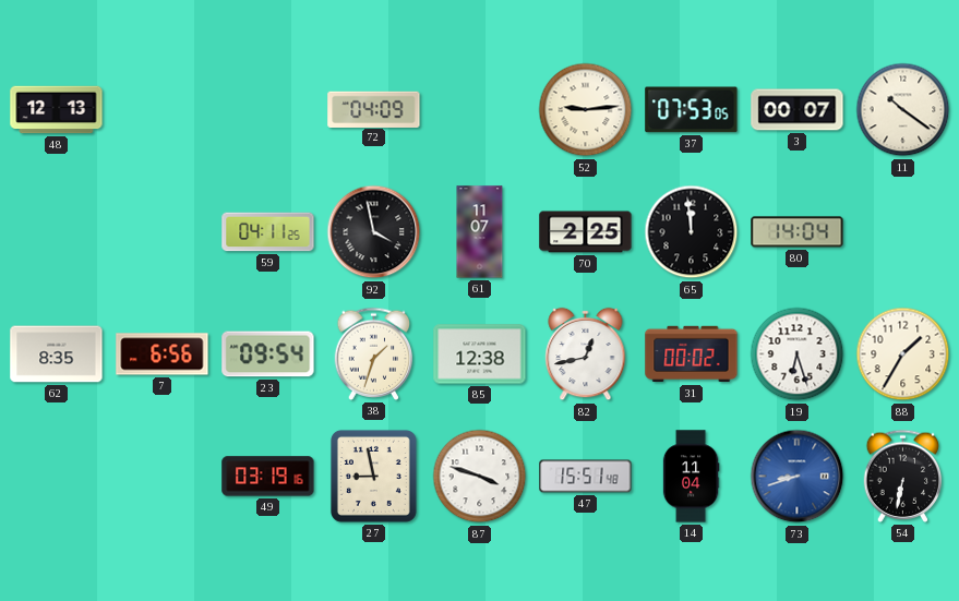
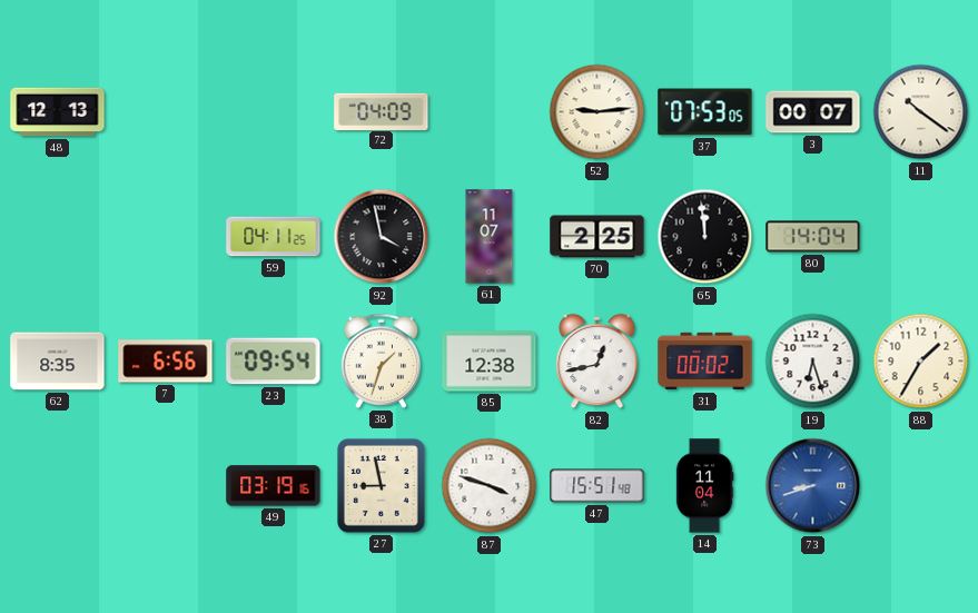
54: 6:32 -> none
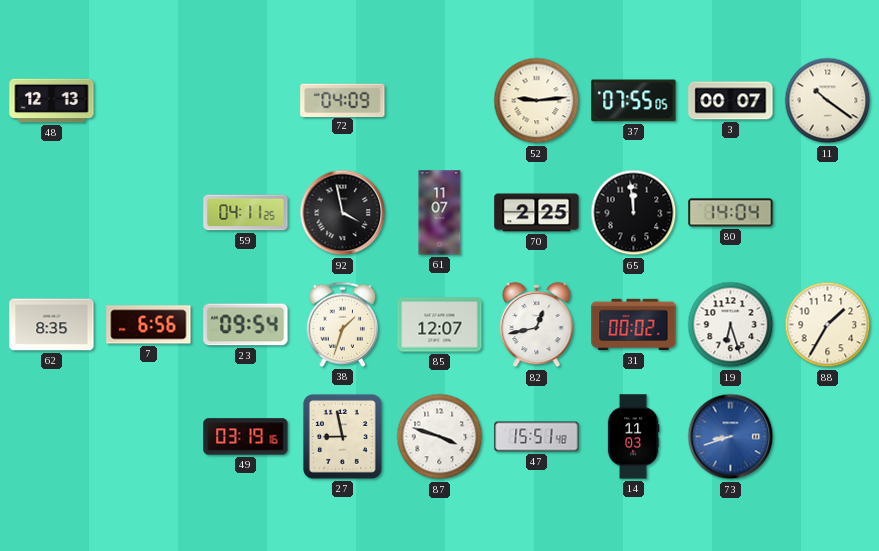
37: 07:53 -> 07:55
85: 12:38 -> 12:07
14: 11:04 -> 11:03
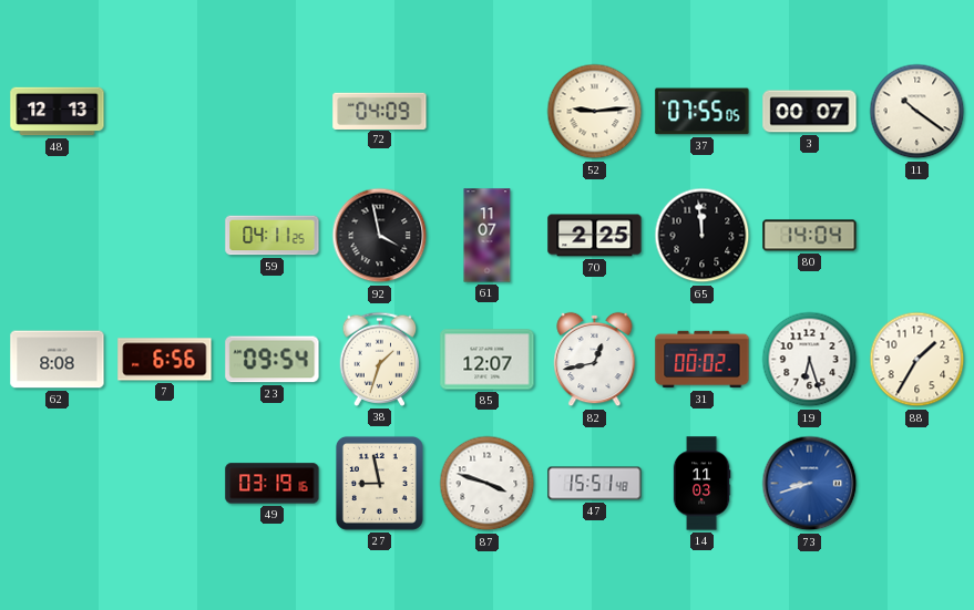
62: 8:35 -> 8:08
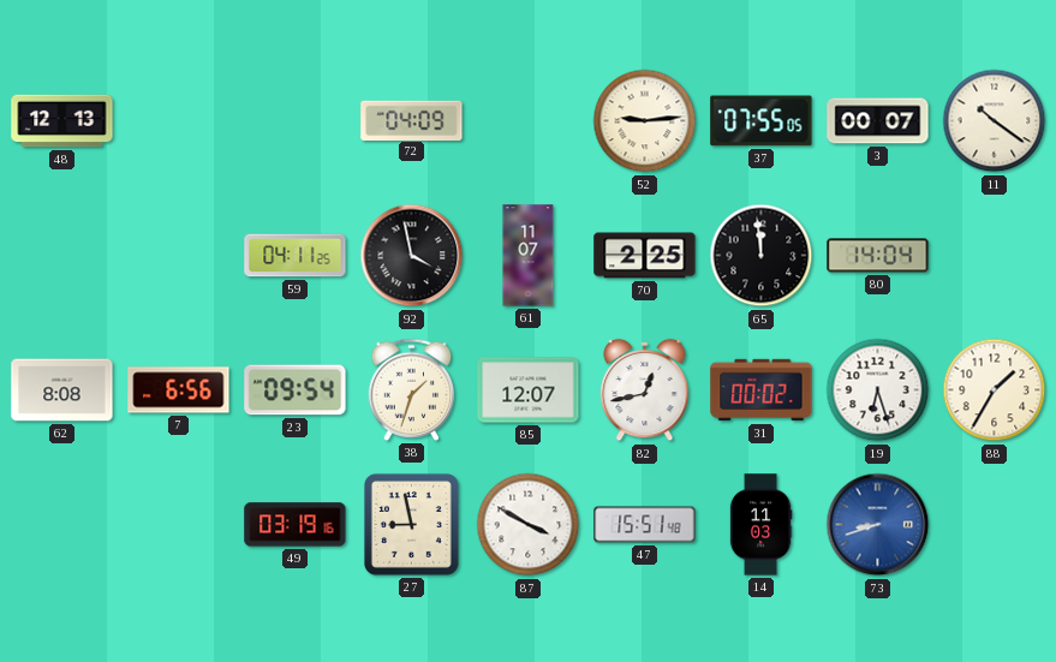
87: 3:48 -> 3:50
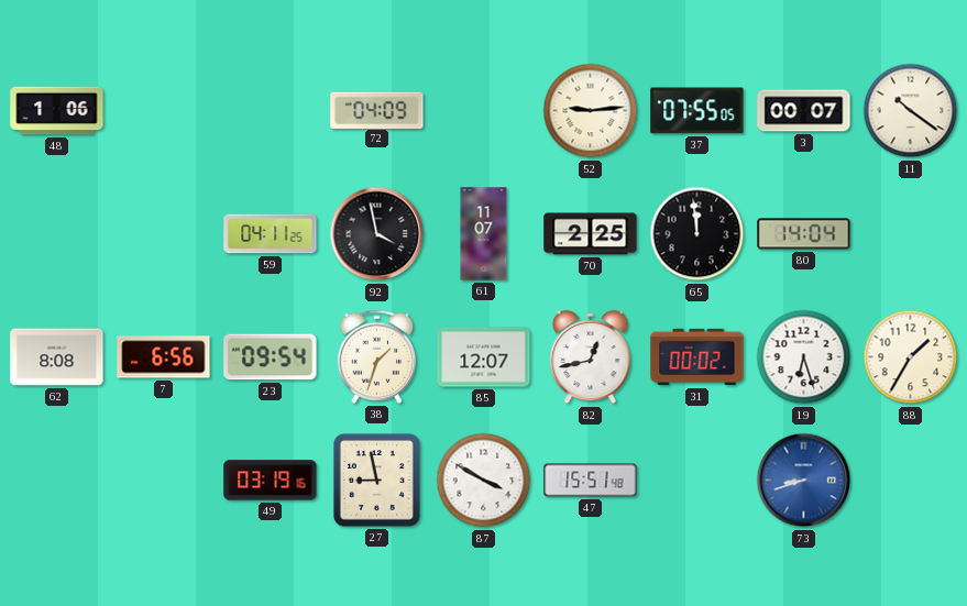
48: 12:13 -> 1:06
14: 11:03 -> none
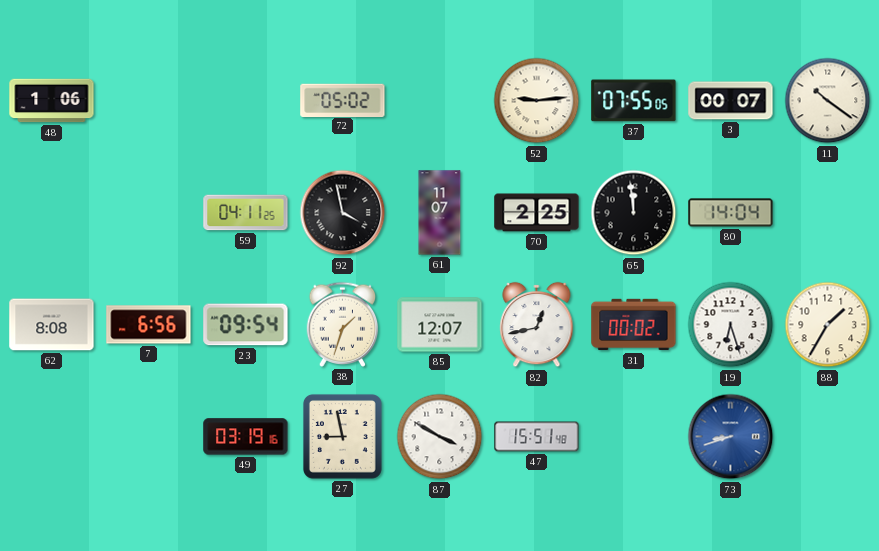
72: 04:09 -> 05:02
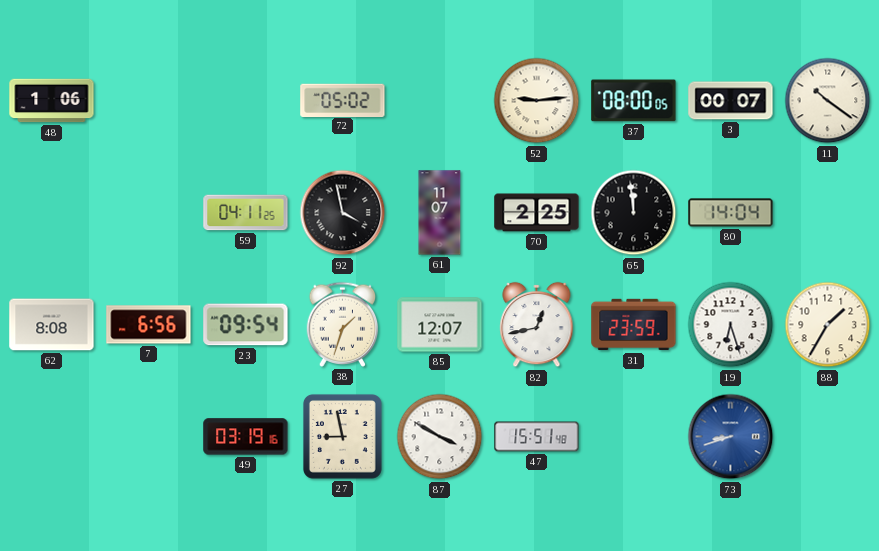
37: 07:55 -> 08:00
31: 00:02 -> 23:59
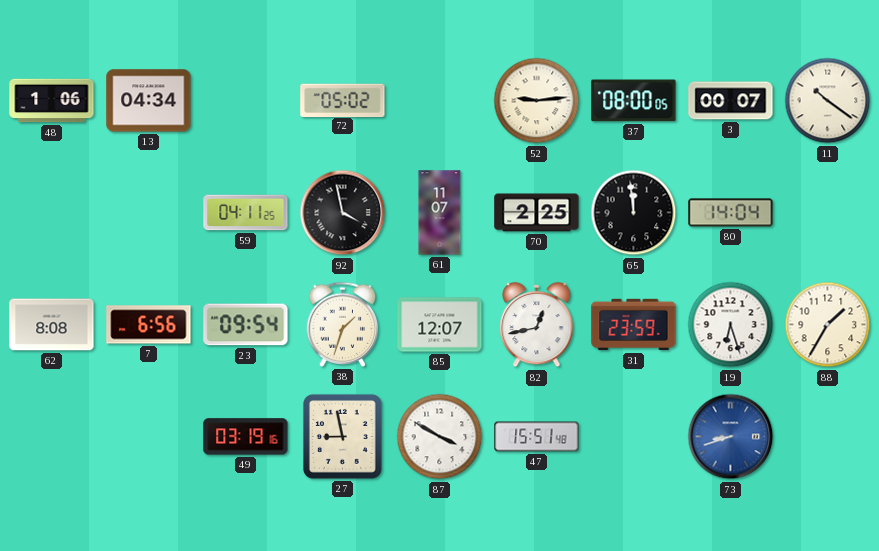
13: none -> 04:34
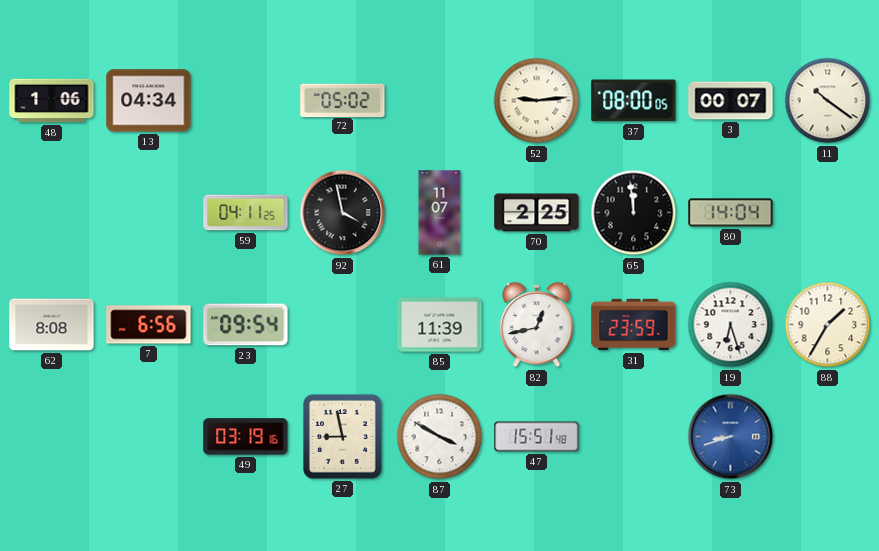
38: 1:33 -> none
85: 12:07 -> 11:39
